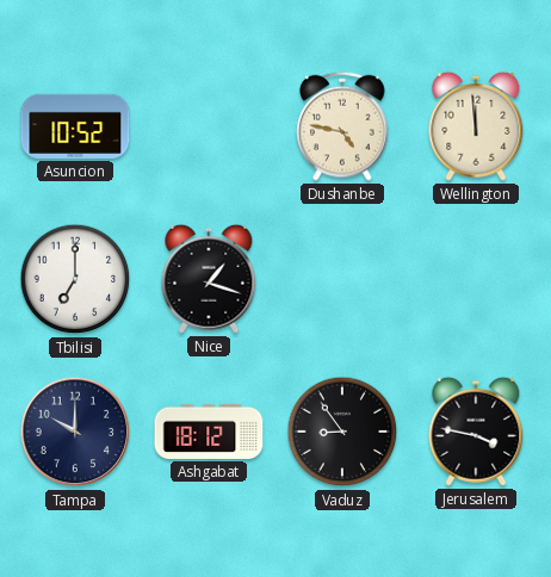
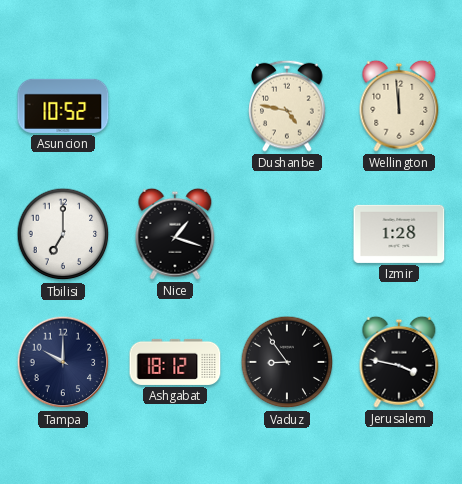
Izmir: none -> 1:28
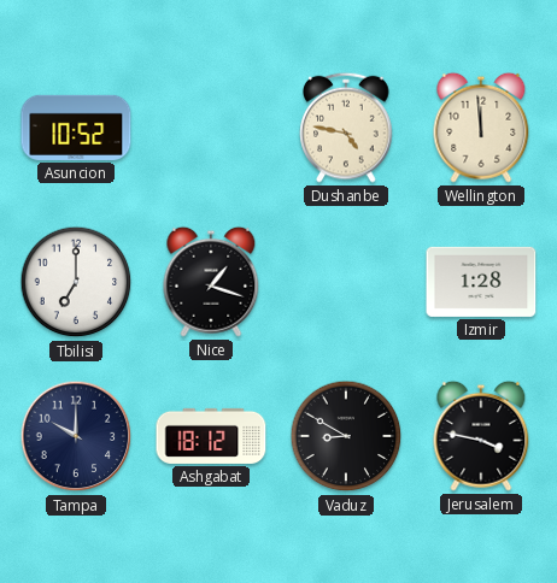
Vaduz: 8:54 -> 8:50
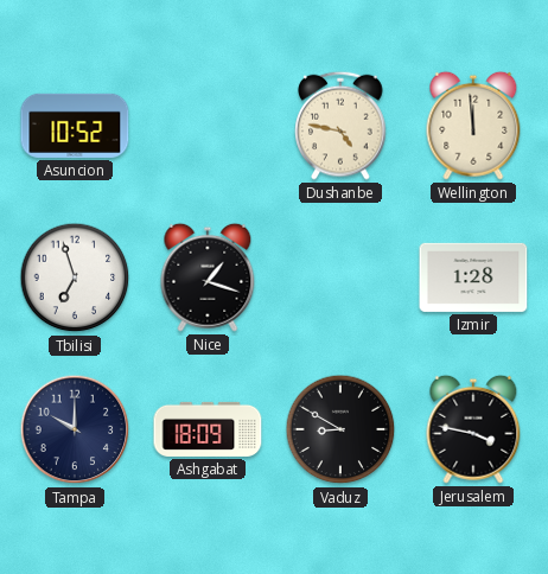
Tbilisi: 7:00 -> 6:57
Ashgabat: 18:12 -> 18:09
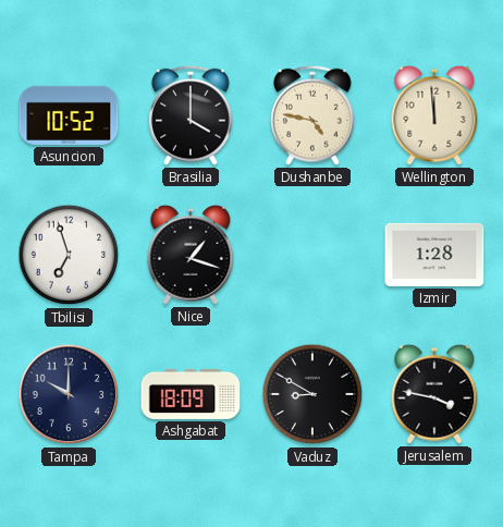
Brasilia: none -> 4:00
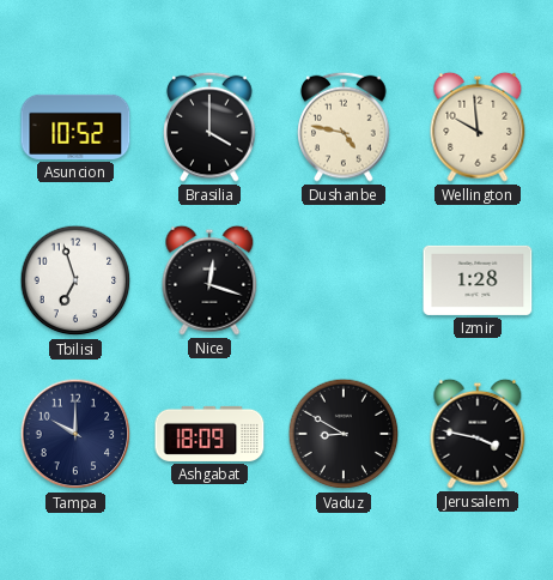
Wellington: 11:59 -> 9:59
Nice: 1:18 -> 12:18
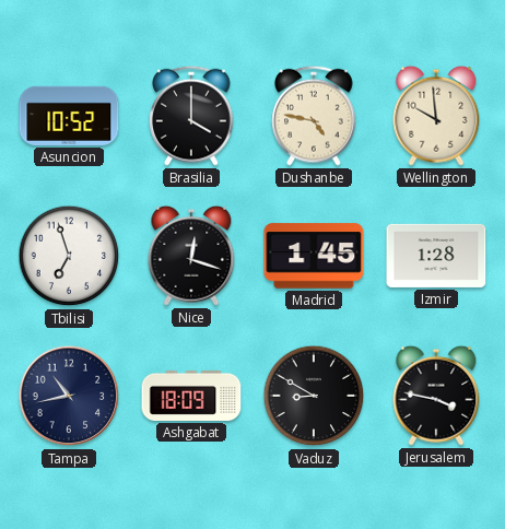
Madrid: none -> 1:45
Tampa: 10:00 -> 10:43
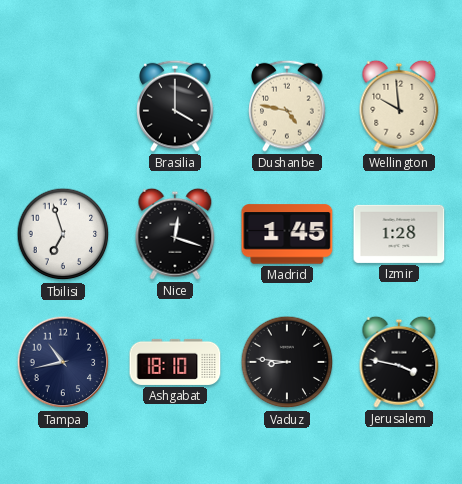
Asuncion: 10:52 -> none
Ashgabat: 18:09 -> 18:10
Vaduz: 8:50 -> 8:46
